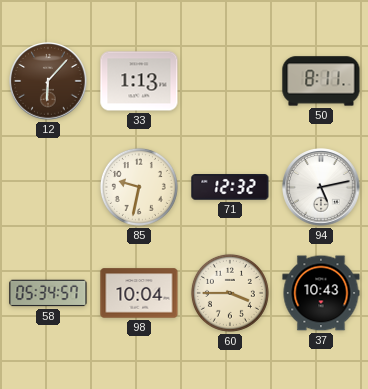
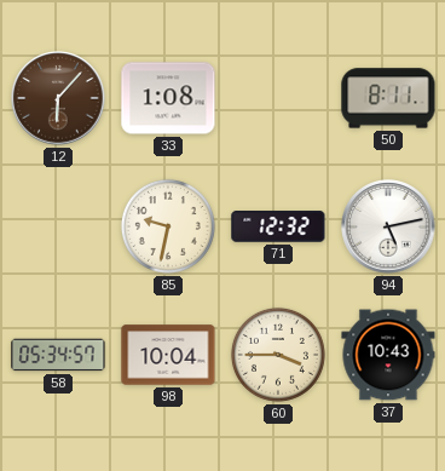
33: 1:13 -> 1:08
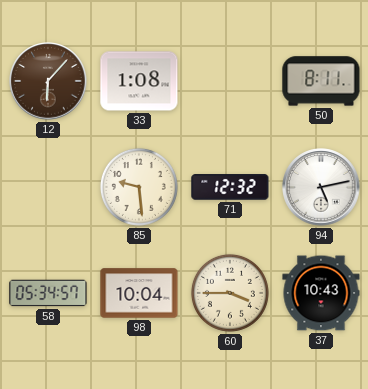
85: 9:32 -> 9:29
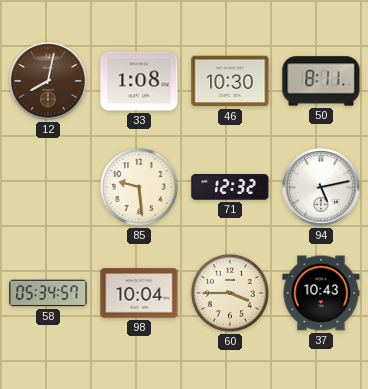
12: 6:07 -> 8:02
46: none -> 10:30
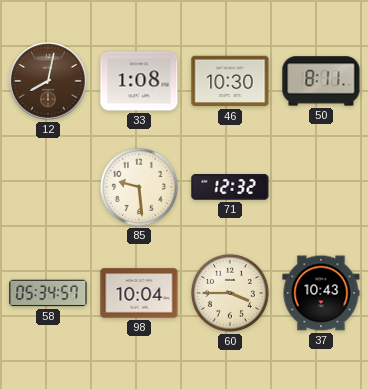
94: 5:13 -> none
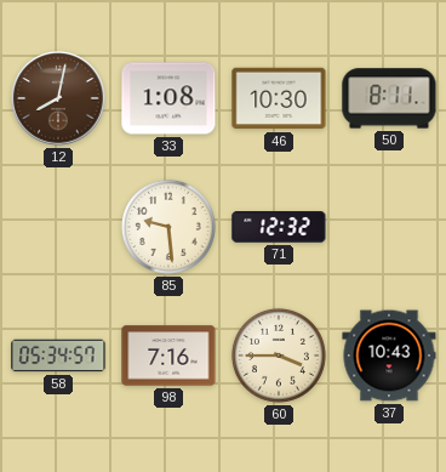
98: 10:04 -> 7:16
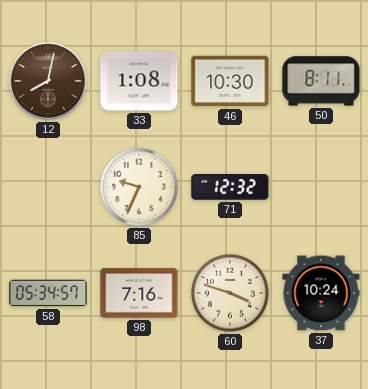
85: 9:29 -> 9:34
60: 3:45 -> 3:48
37: 10:43 -> 10:24
